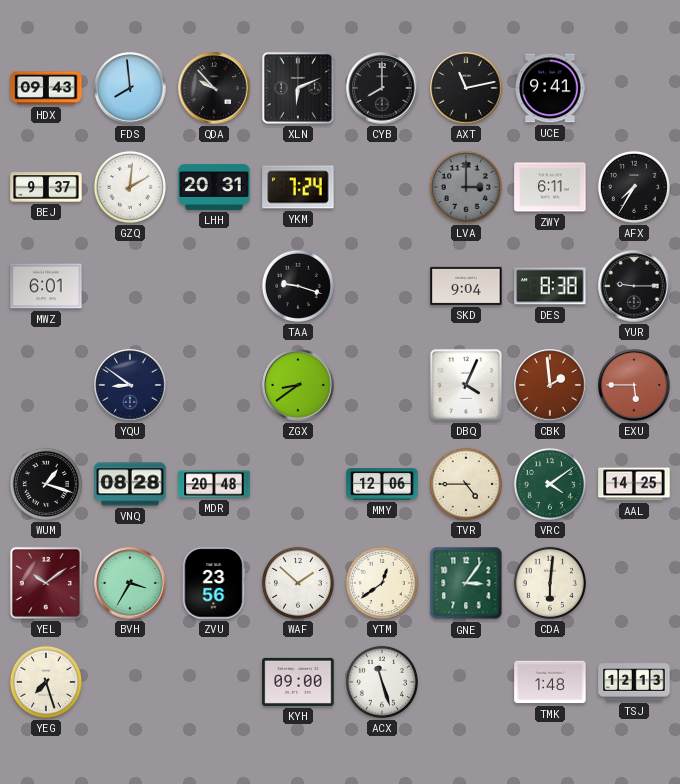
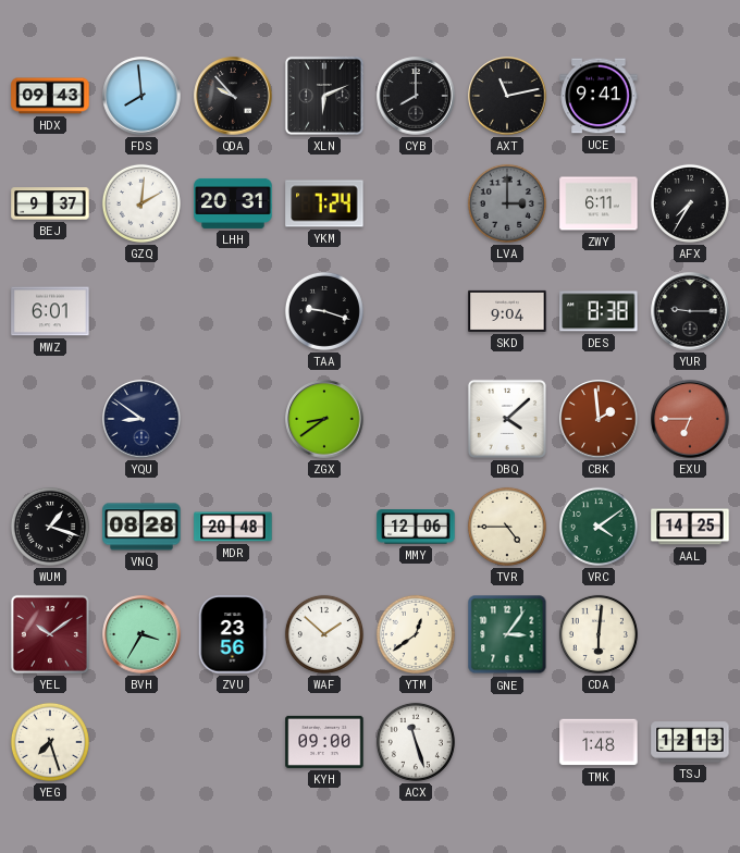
DBQ: 4:04 -> 4:08
EXU: 5:45 -> 6:45
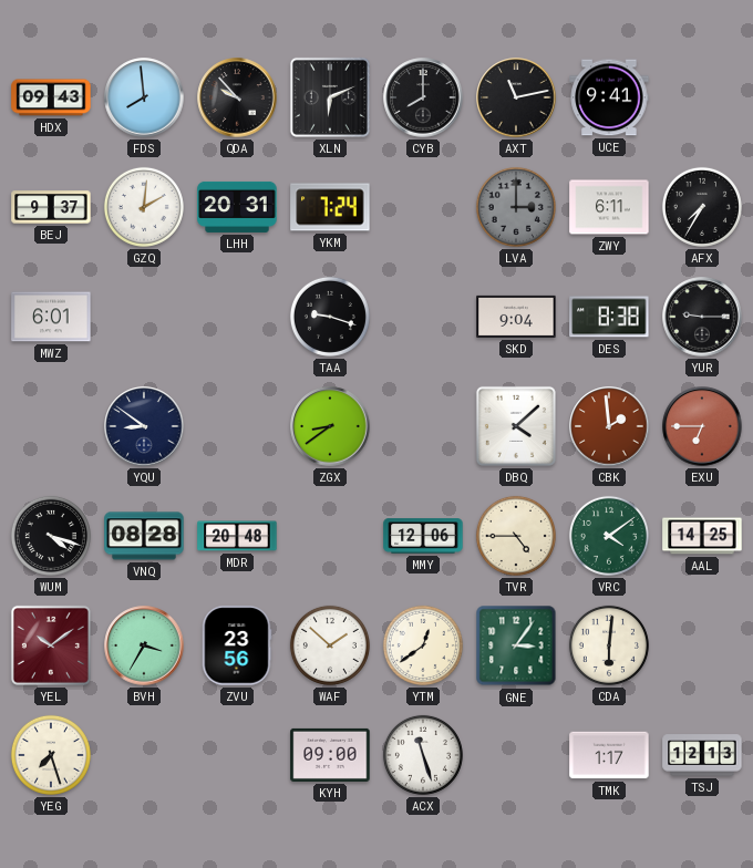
WUM: 1:18 -> 4:18
TMK: 1:48 -> 1:17
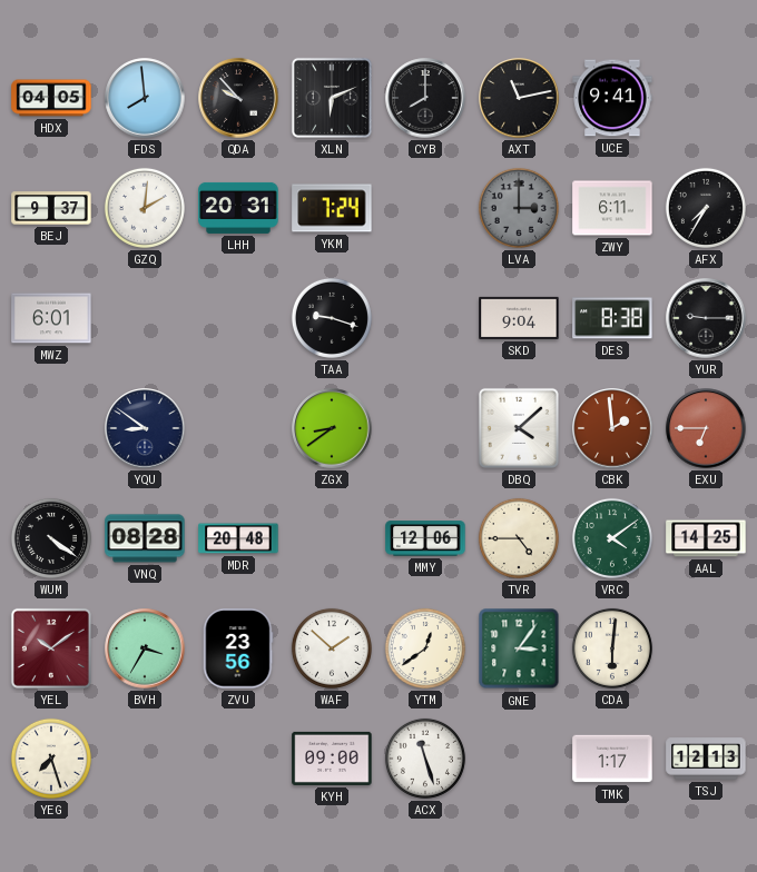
HDX: 09:43 -> 04:05
WUM: 4:18 -> 4:21
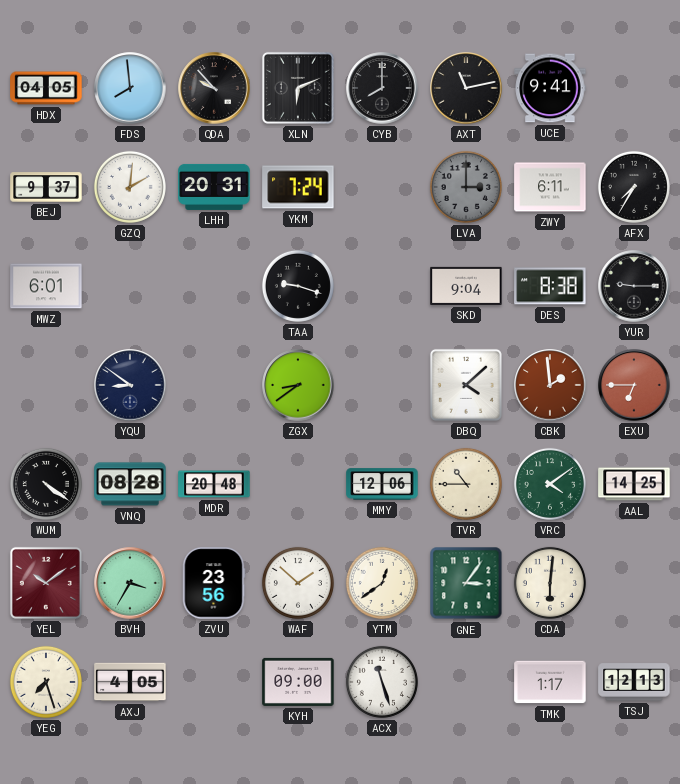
TVR: 4:45 -> 10:45
AXJ: none -> 4:05
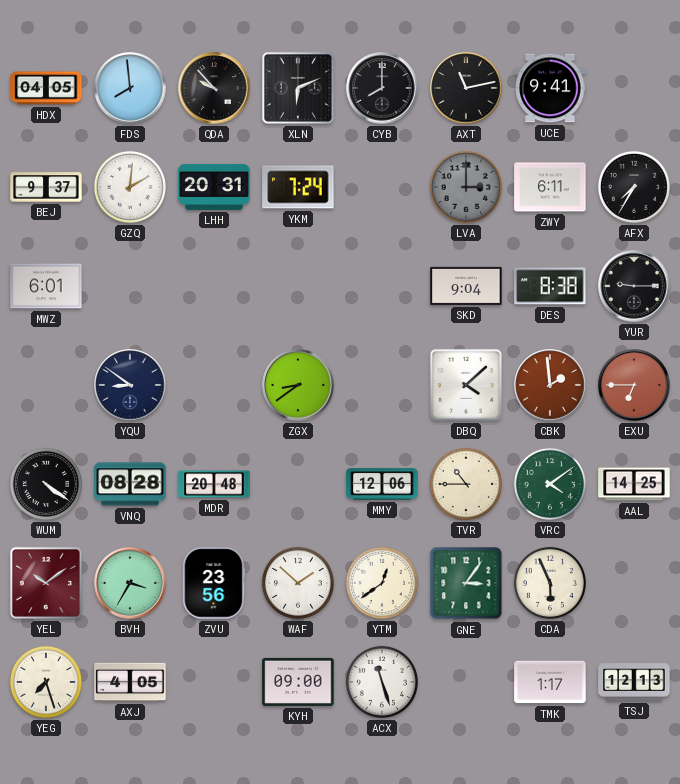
TAA: 9:18 -> none
CDA: 6:01 -> 5:56
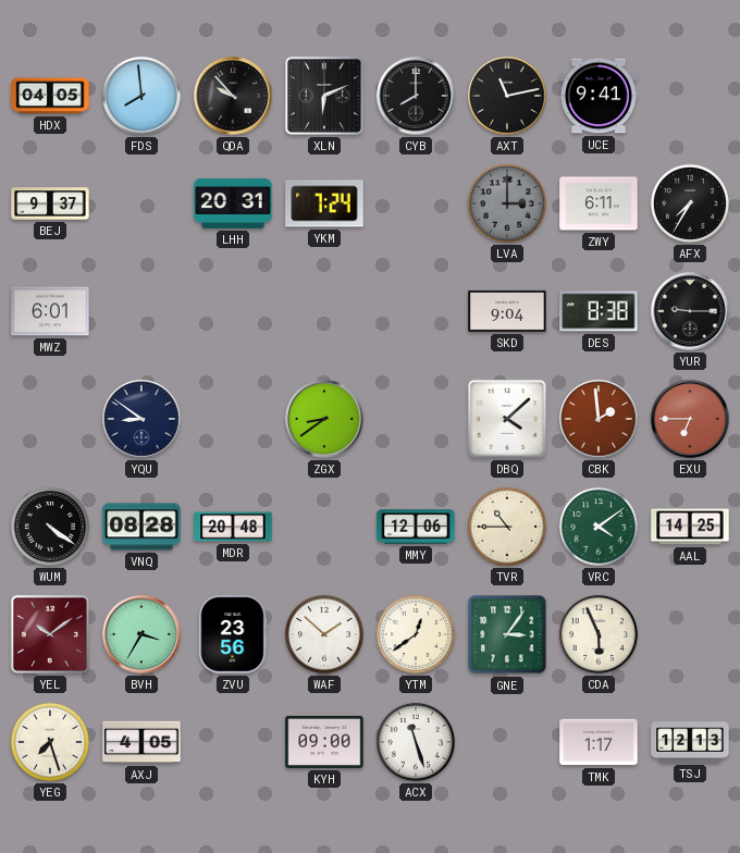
GZQ: 2:01 -> none
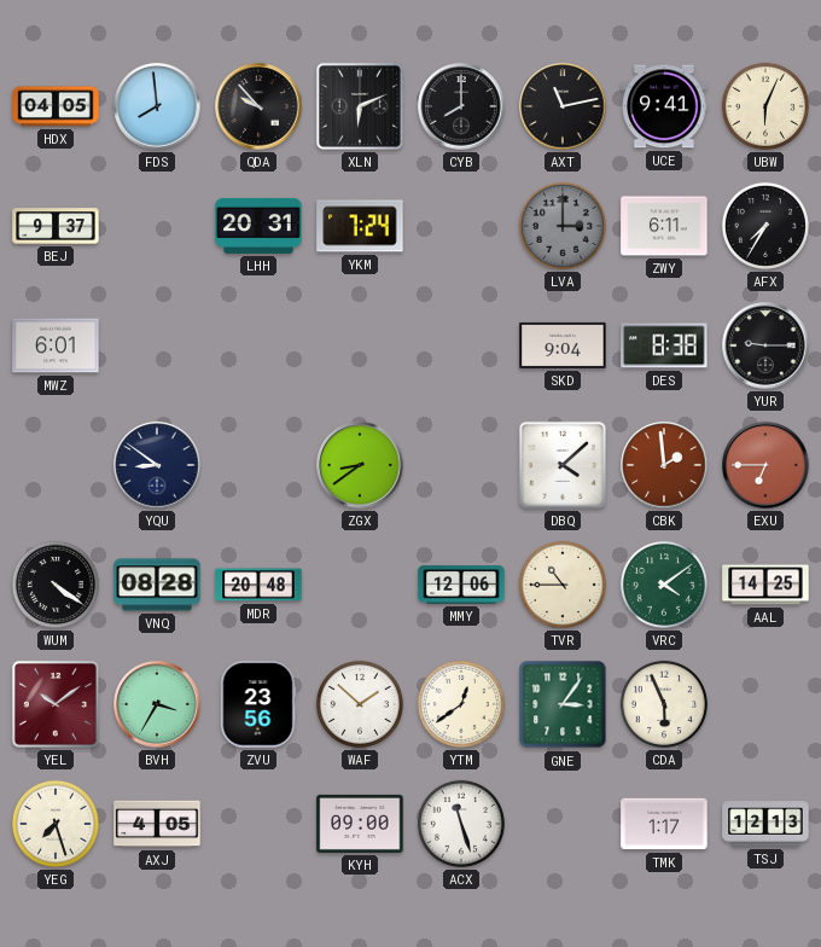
UBW: none -> 6:04
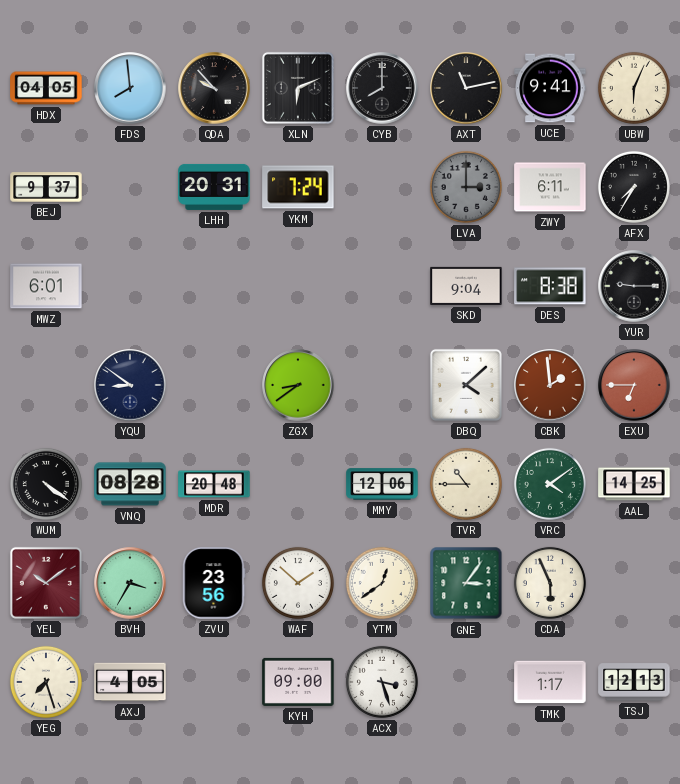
ACX: 11:27 -> 3:27
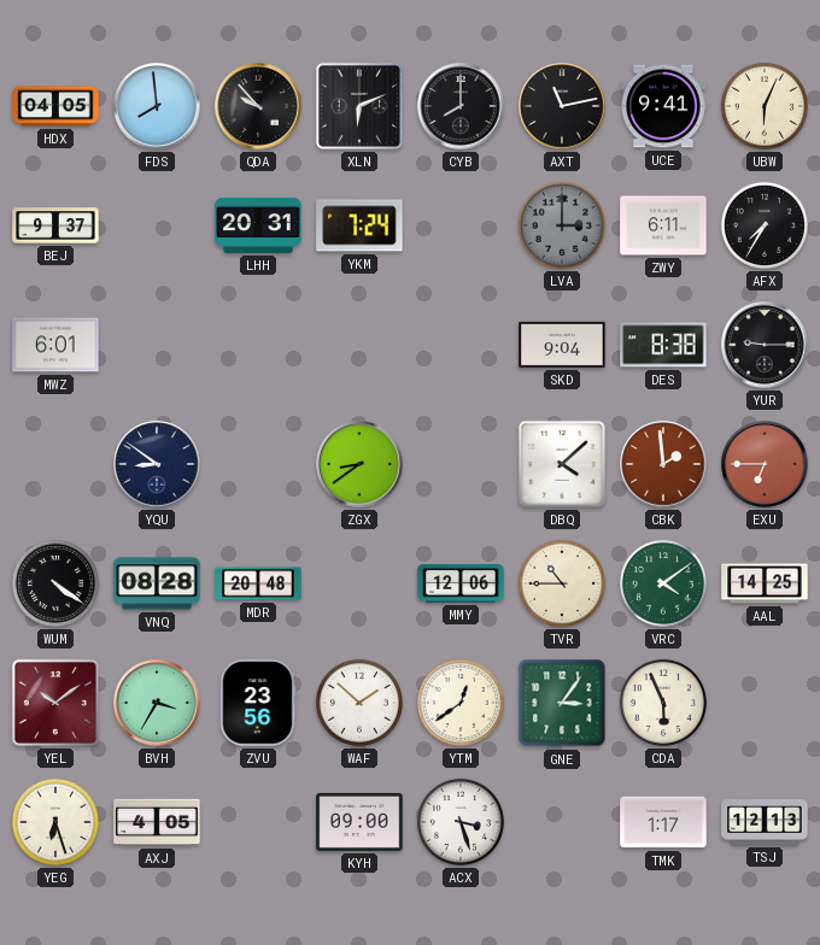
YEG: 7:27 -> 6:27
